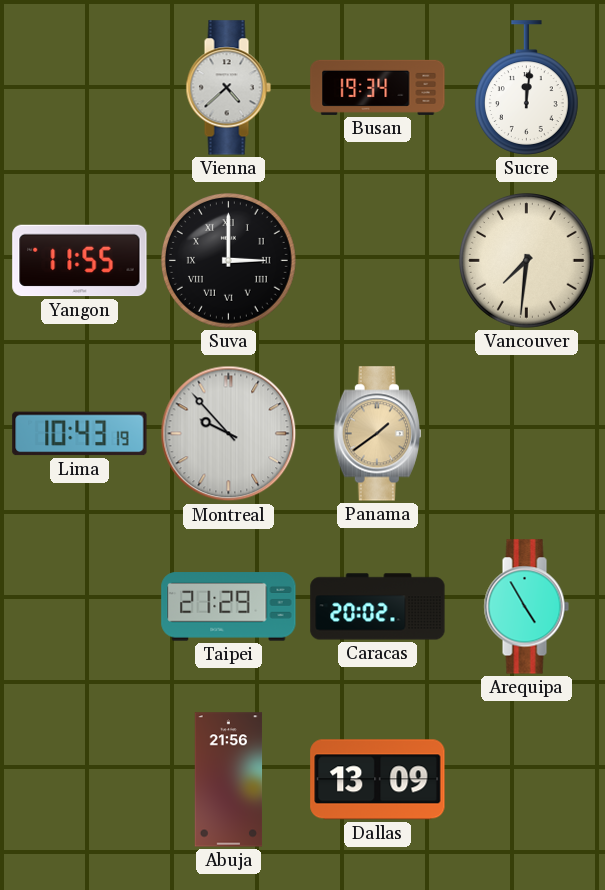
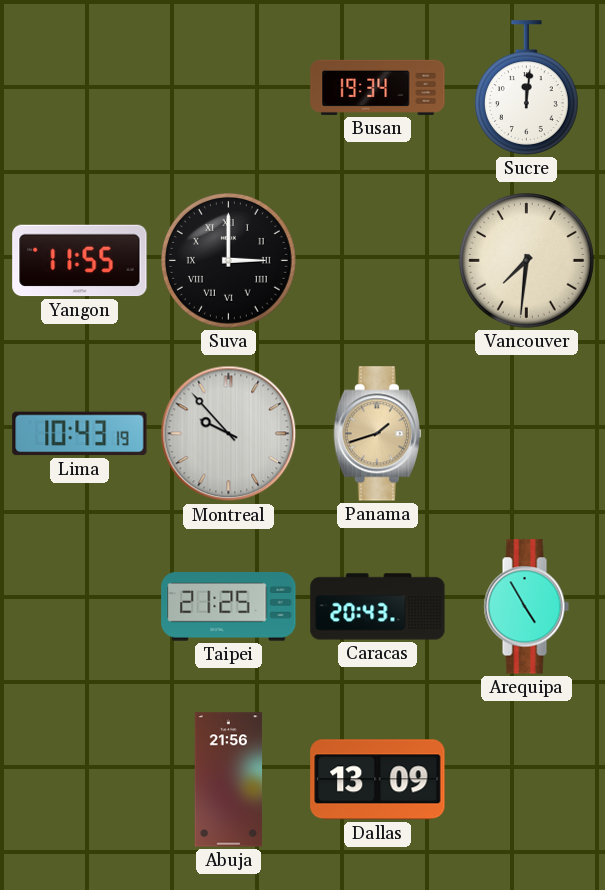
Vienna: 4:38 -> none
Panama: 1:39 -> 1:42
Taipei: 21:29 -> 21:25
Caracas: 20:02 -> 20:43
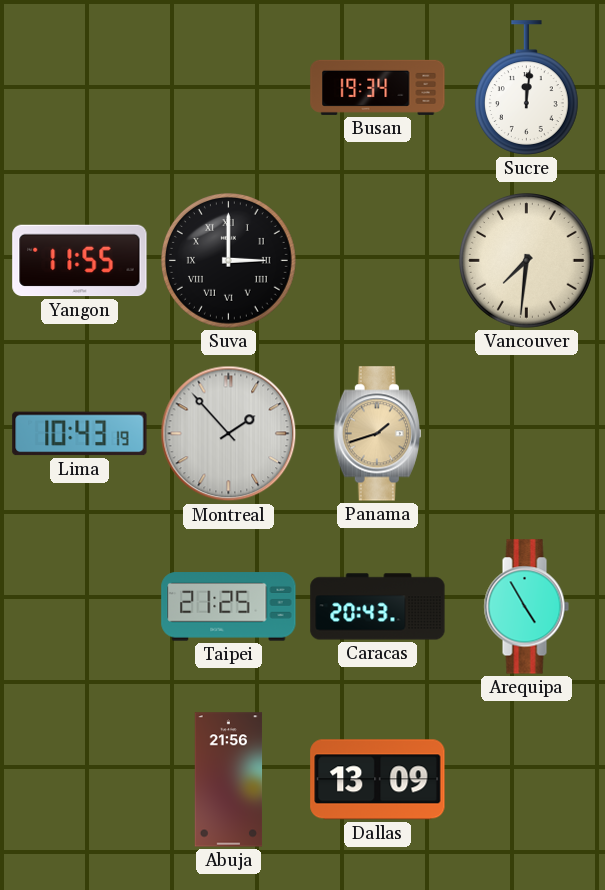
Montreal: 9:53 -> 1:53
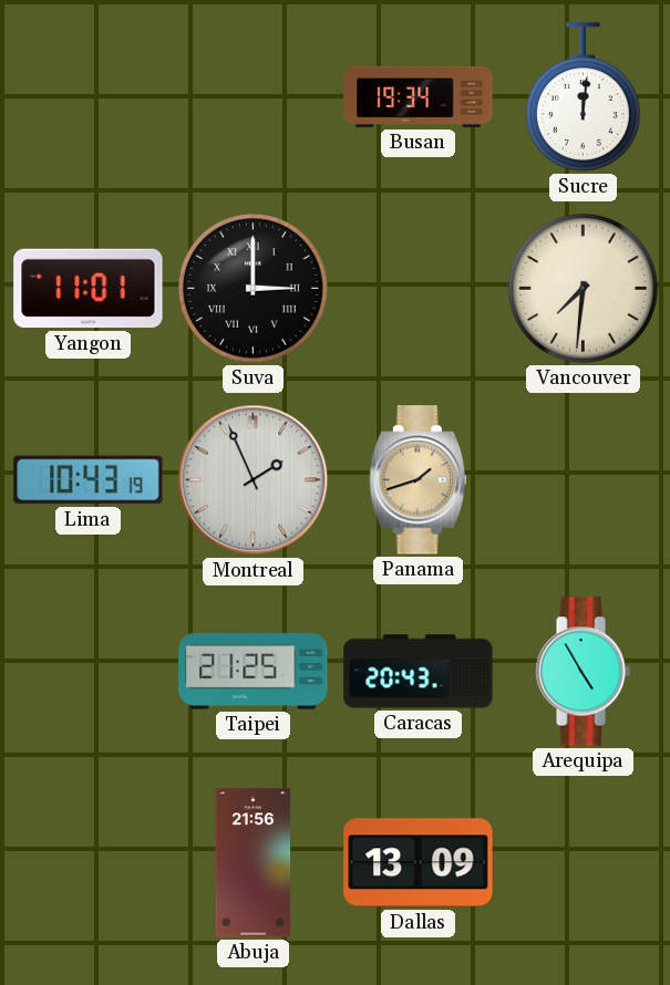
Yangon: 11:55 -> 11:01
Montreal: 1:53 -> 1:56
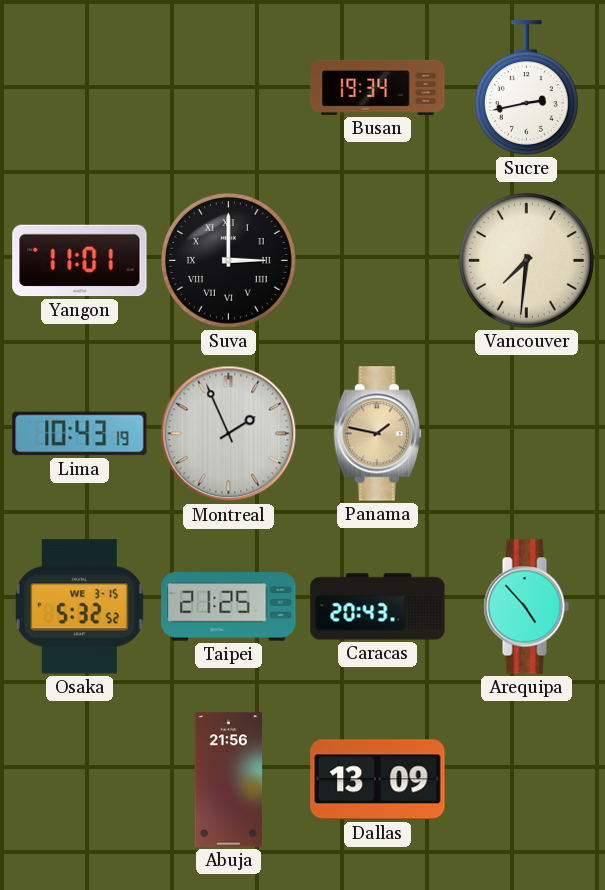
Sucre: 12:01 -> 2:43
Panama: 1:42 -> 1:47
Osaka: none -> 5:32
Arequipa: 4:55 -> 4:53
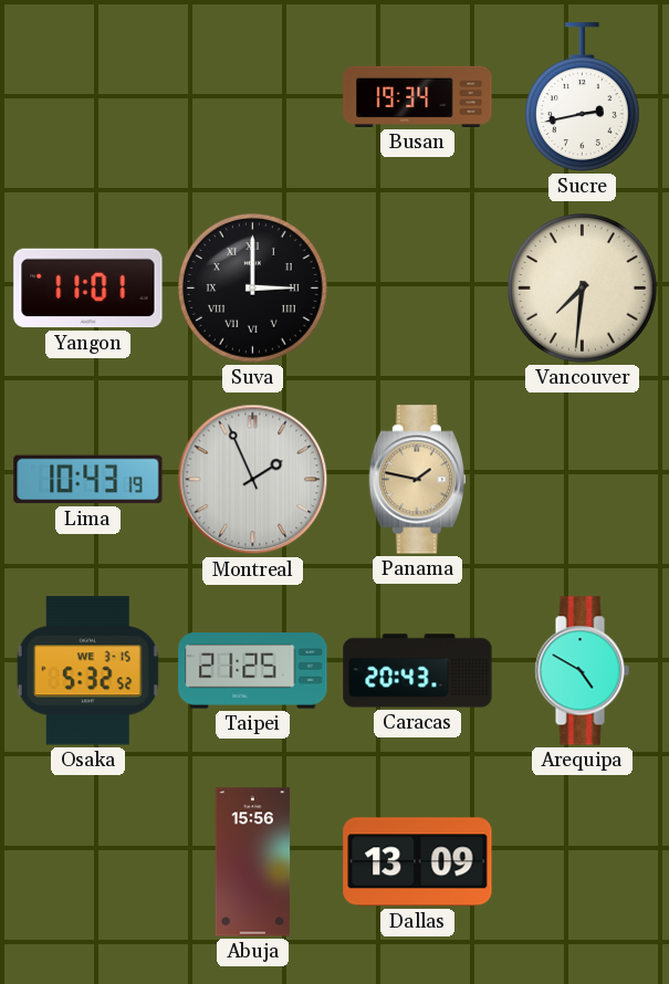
Arequipa: 4:53 -> 4:50
Abuja: 21:56 -> 15:56
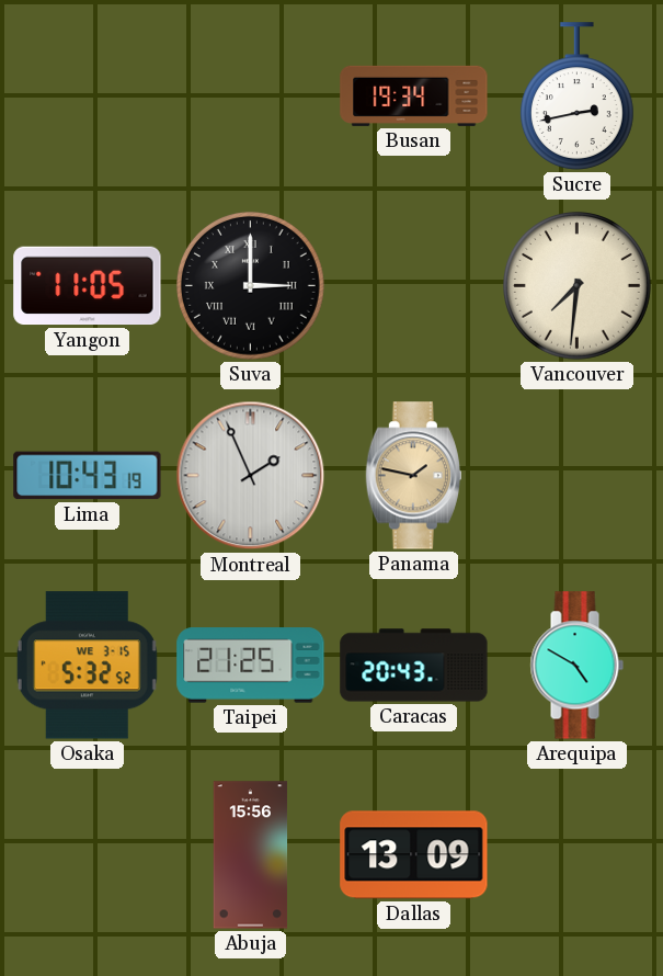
Yangon: 11:01 -> 11:05
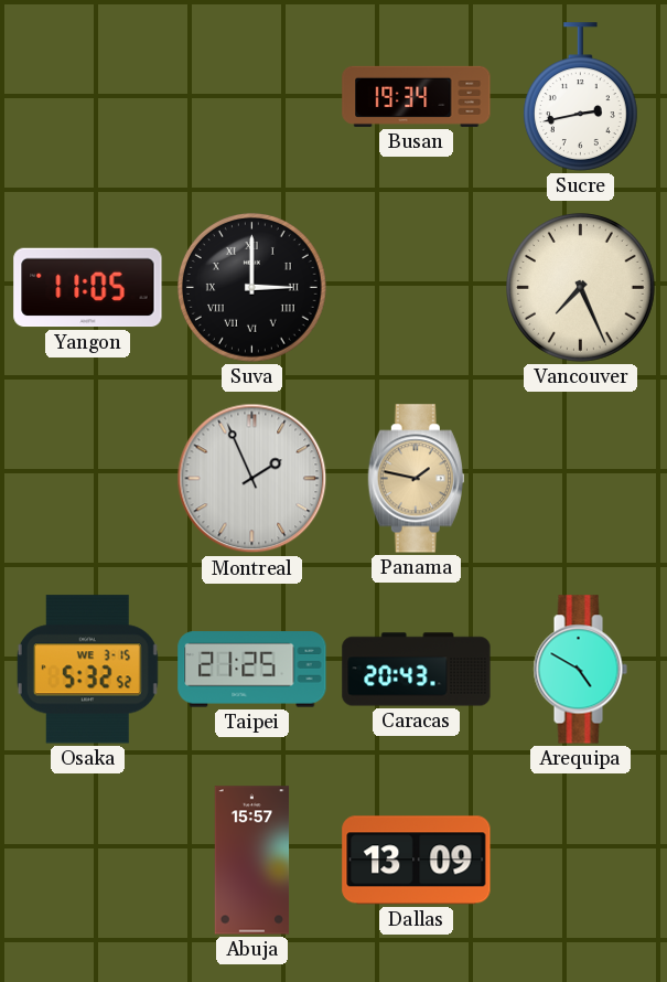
Vancouver: 7:31 -> 7:26
Lima: 10:43 -> none
Abuja: 15:56 -> 15:57
